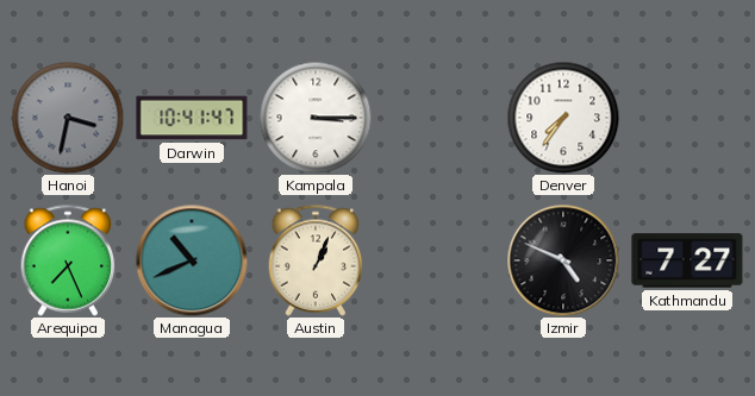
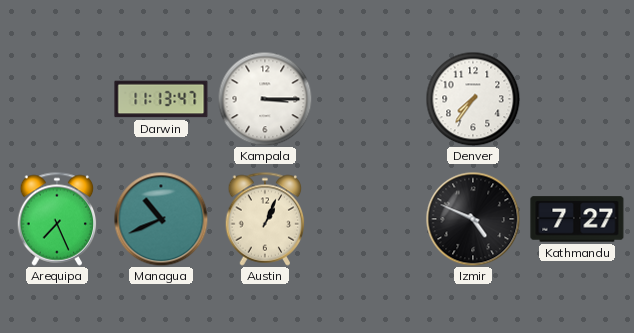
Hanoi: 3:32 -> none
Darwin: 10:41 -> 11:13
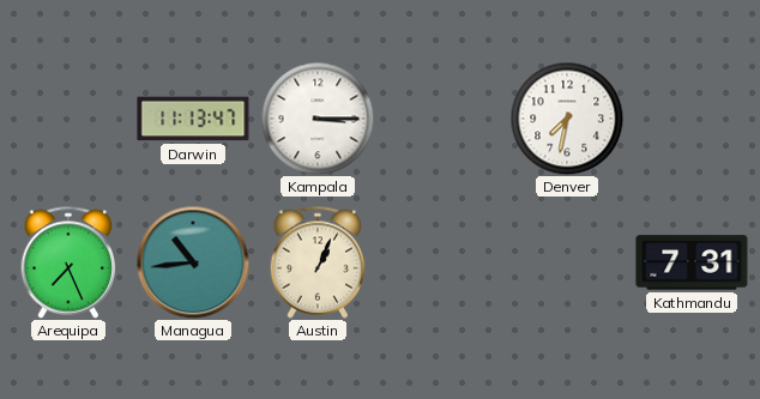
Denver: 7:36 -> 7:32
Managua: 10:41 -> 10:44
Izmir: 4:49 -> none
Kathmandu: 7:27 -> 7:31
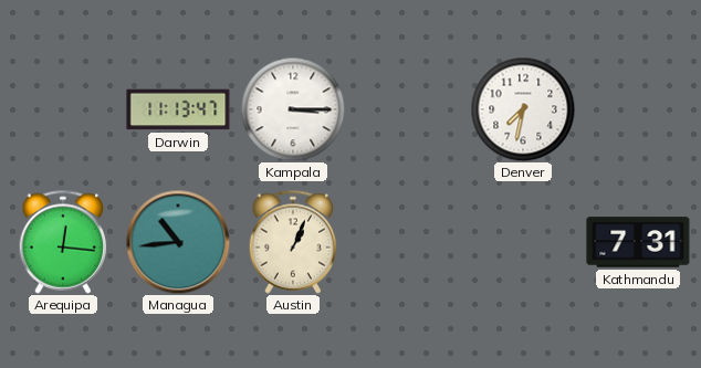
Arequipa: 7:26 -> 12:16
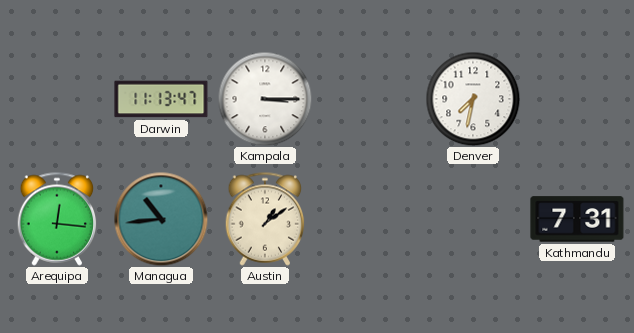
Austin: 1:04 -> 1:09
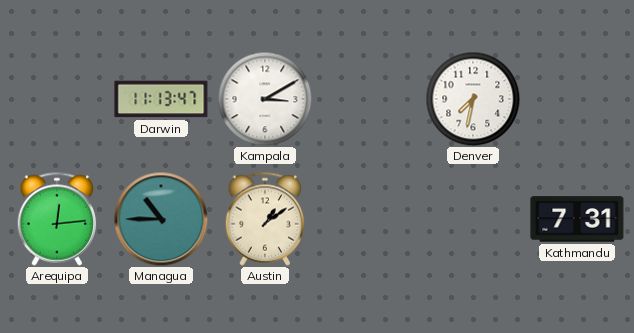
Kampala: 3:15 -> 3:10
Arequipa: 12:16 -> 12:14
Managua: 10:44 -> 10:45
